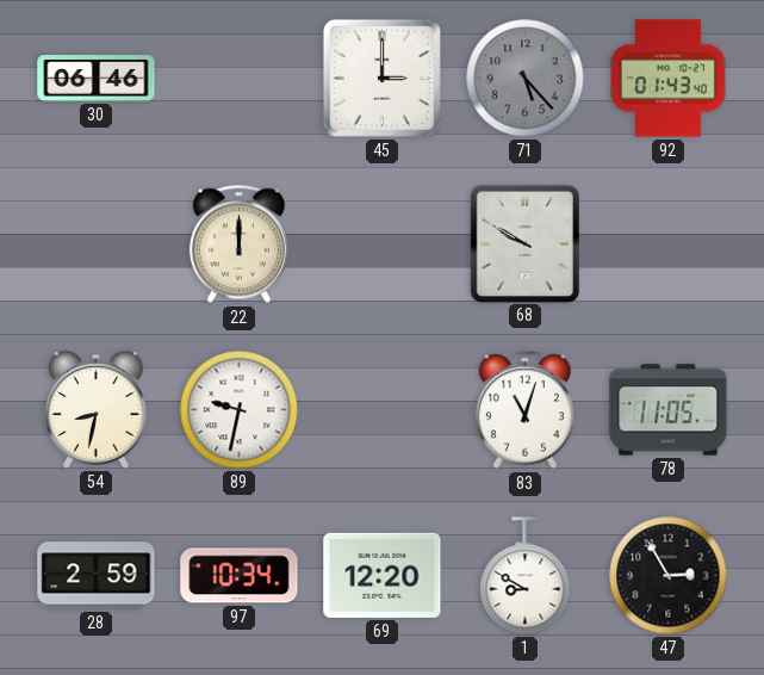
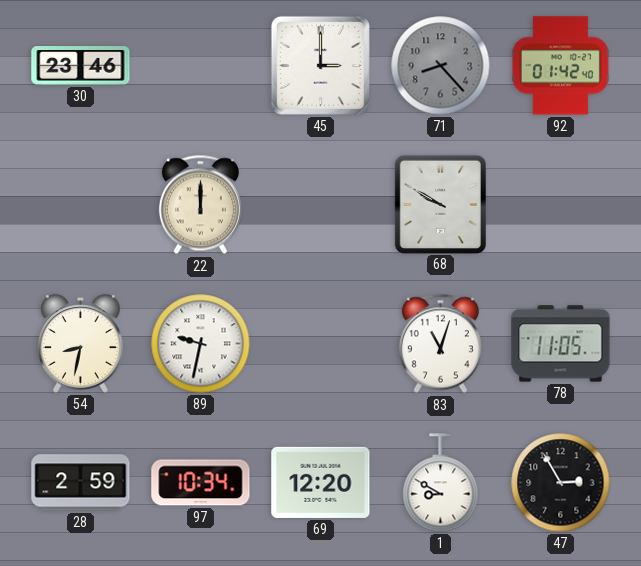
30: 06:46 -> 23:46
71: 5:23 -> 8:23
92: 01:43 -> 01:42
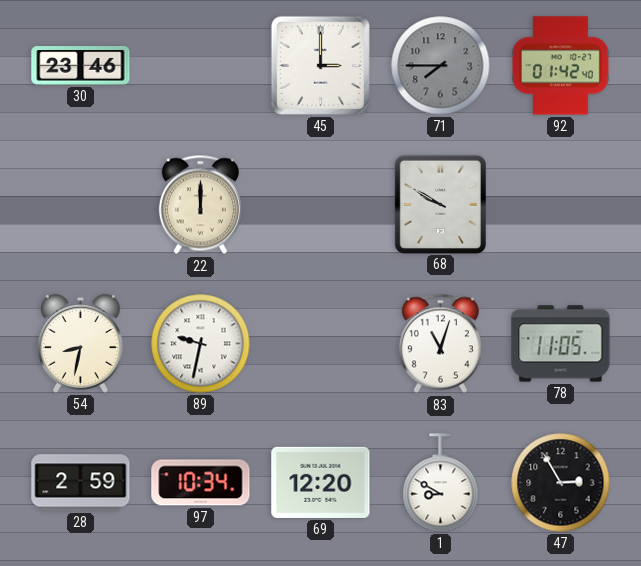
71: 8:23 -> 7:45
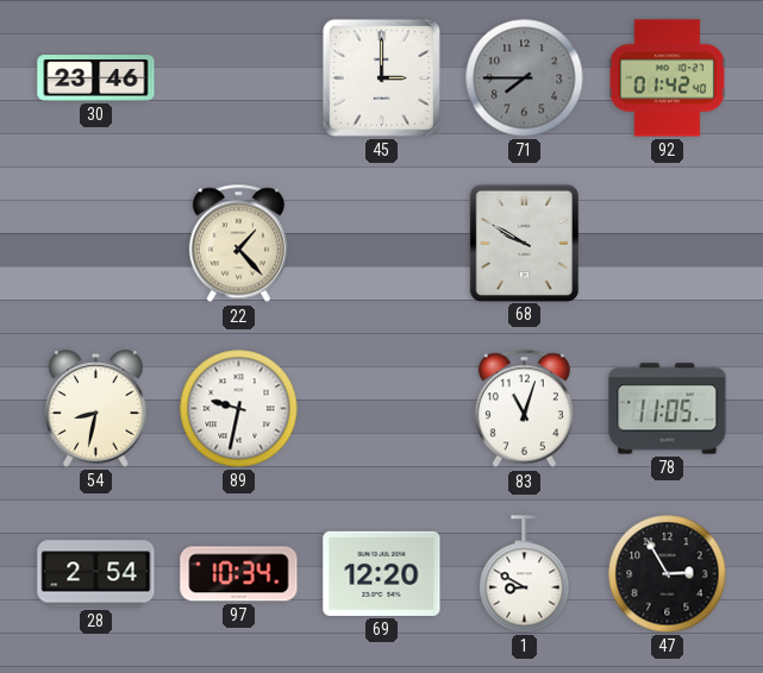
22: 12:00 -> 1:23
28: 2:59 -> 2:54
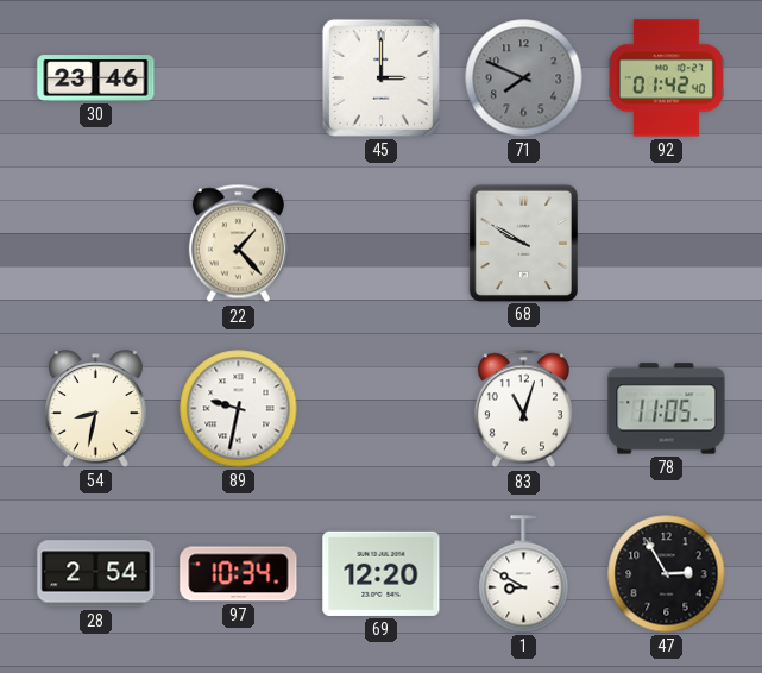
71: 7:45 -> 7:49
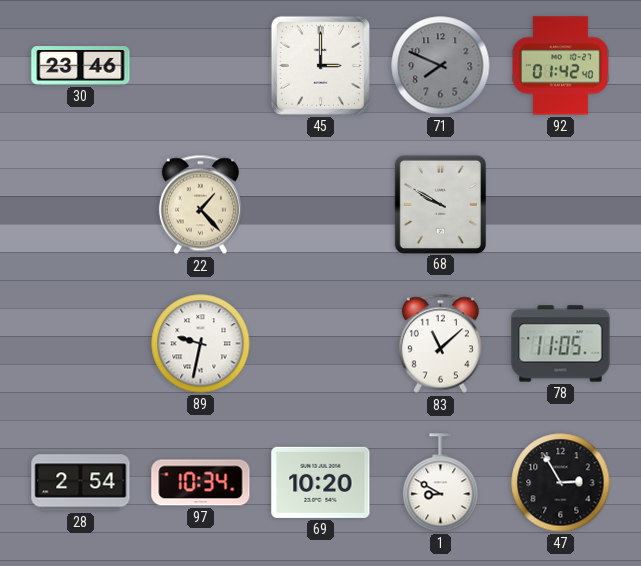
54: 8:32 -> none
83: 11:03 -> 11:08
69: 12:20 -> 10:20
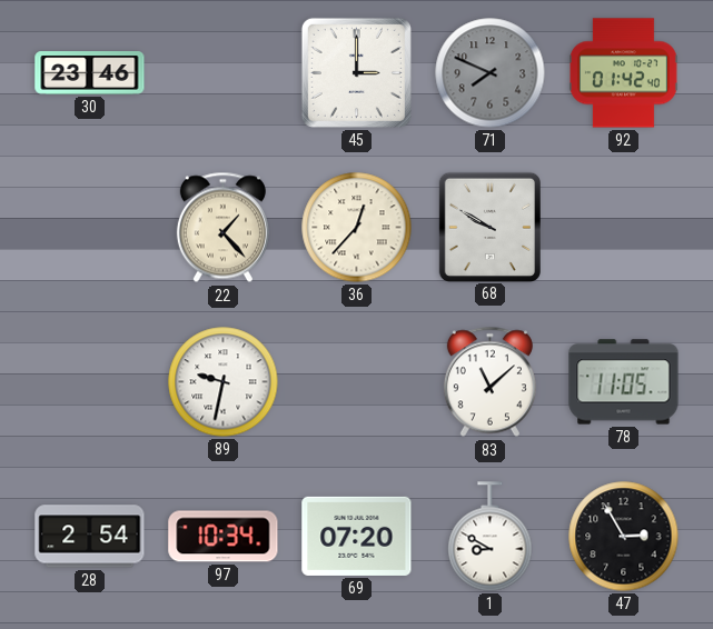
36: none -> 12:37
69: 10:20 -> 07:20
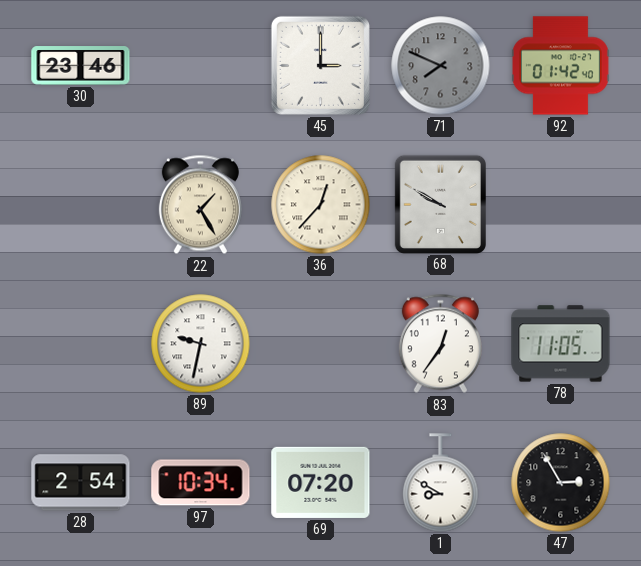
22: 1:23 -> 1:25
83: 11:08 -> 12:36
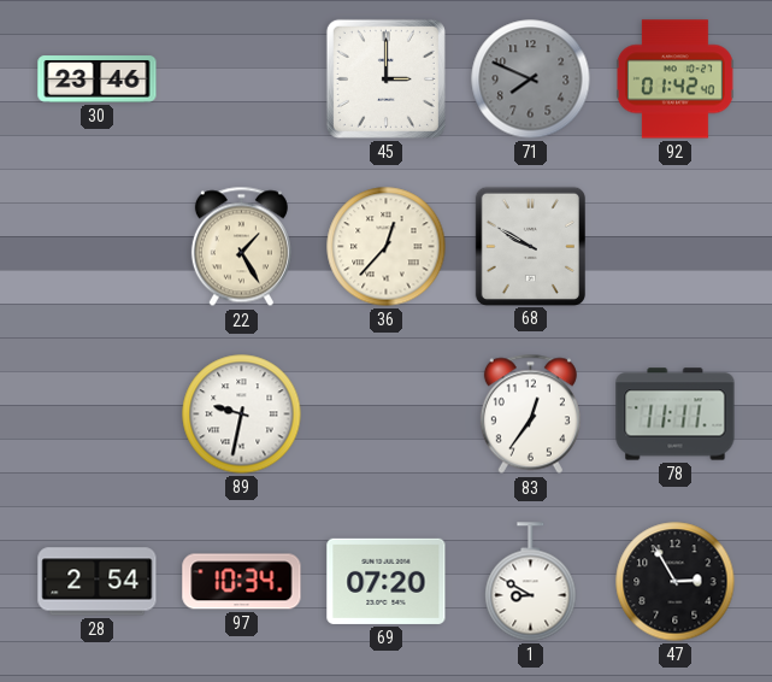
78: 11:05 -> 11:11
